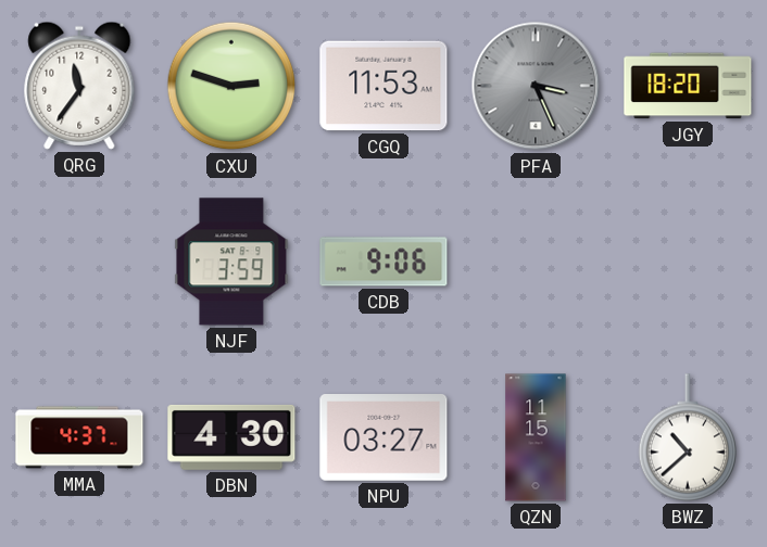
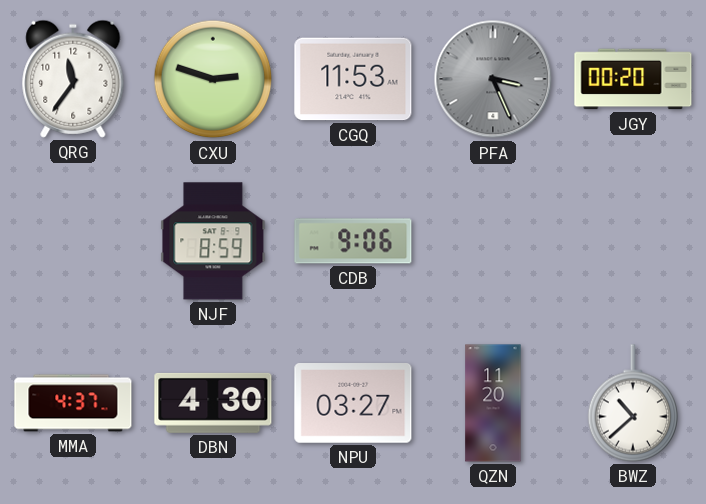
JGY: 18:20 -> 00:20
NJF: 3:59 -> 8:59
QZN: 11:15 -> 11:20
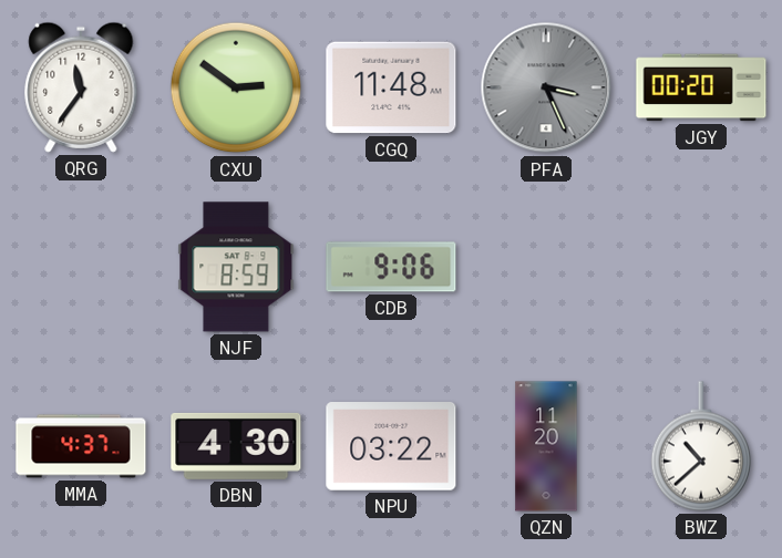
CXU: 2:48 -> 2:51
CGQ: 11:53 -> 11:48
NPU: 03:27 -> 03:22
